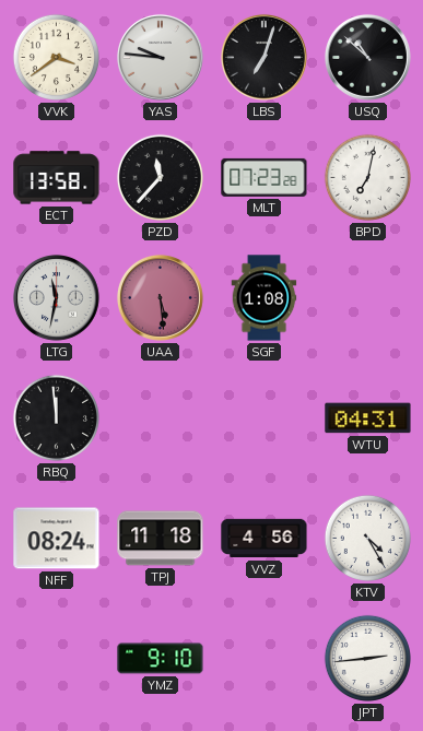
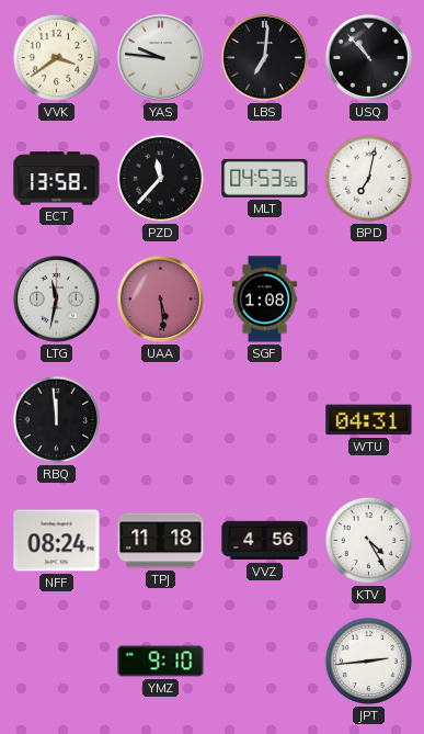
LBS: 7:03 -> 7:01
USQ: 10:52 -> 10:53
MLT: 07:23 -> 04:53
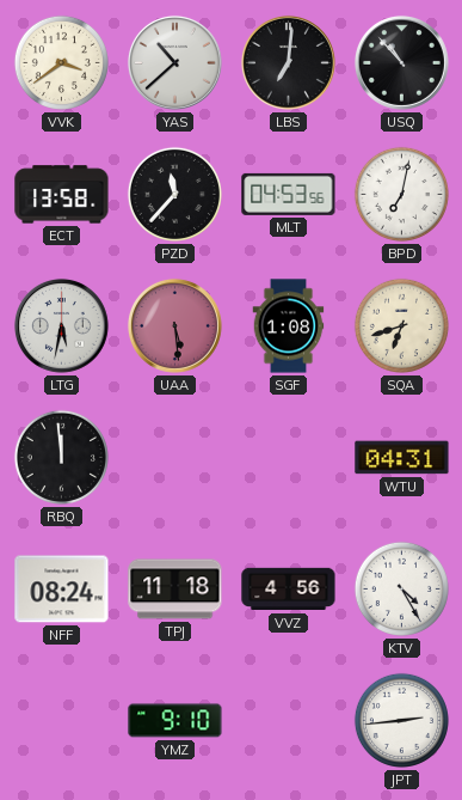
YAS: 9:46 -> 10:38
LTG: 11:32 -> 5:32
SQA: none -> 6:42
